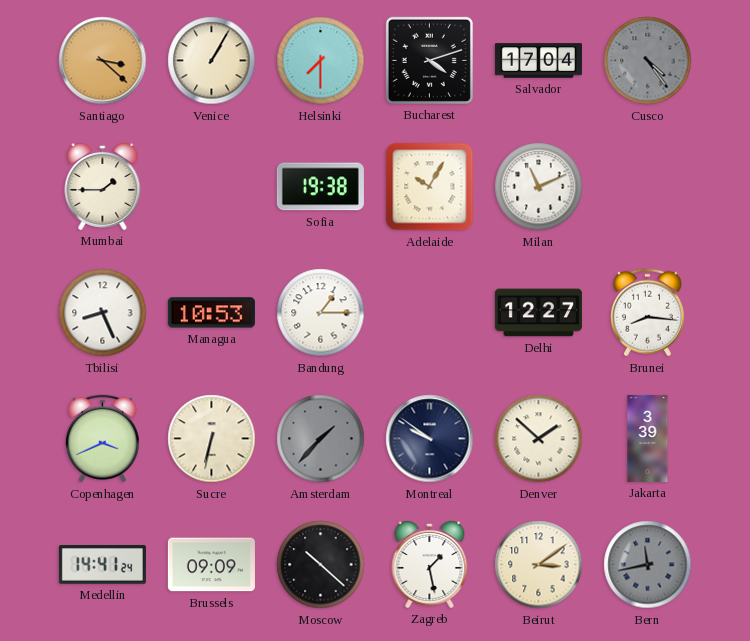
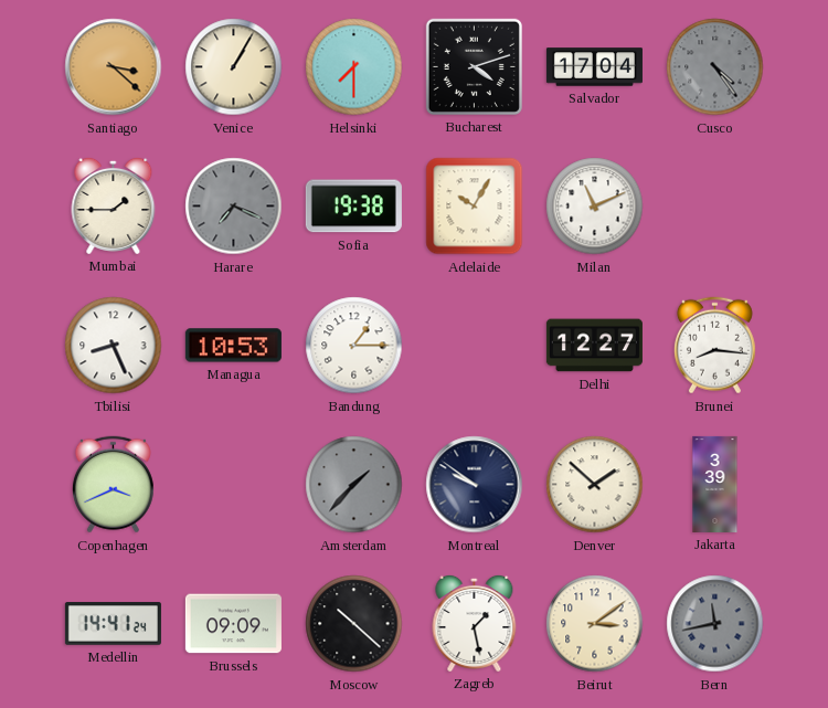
Harare: none -> 7:19
Sucre: 6:32 -> none
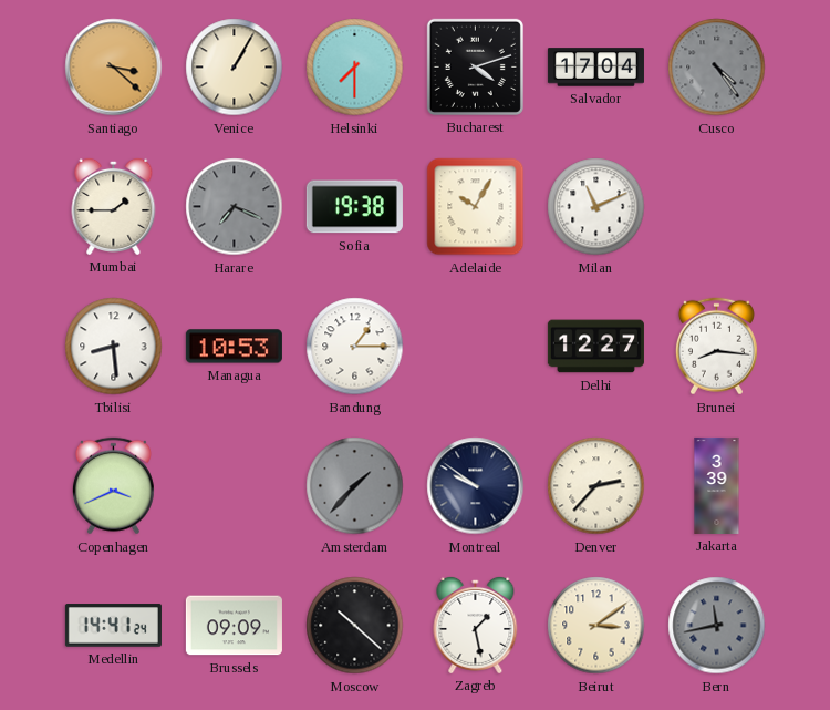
Tbilisi: 8:26 -> 8:29
Denver: 1:52 -> 2:37
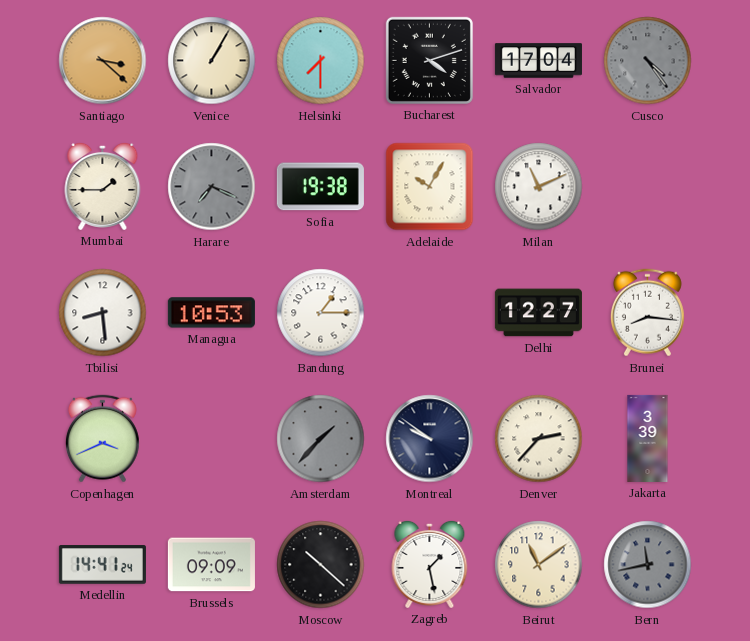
Beirut: 3:09 -> 11:09
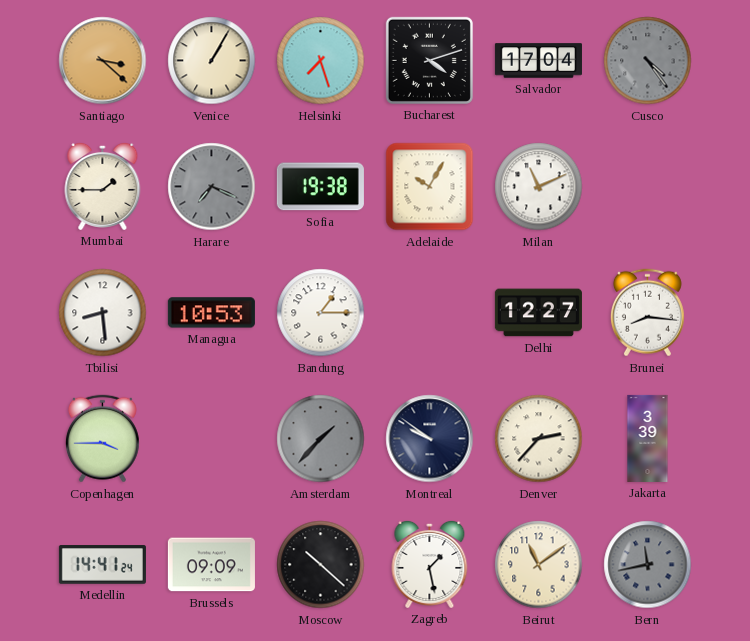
Helsinki: 7:30 -> 7:27
Copenhagen: 3:41 -> 3:45
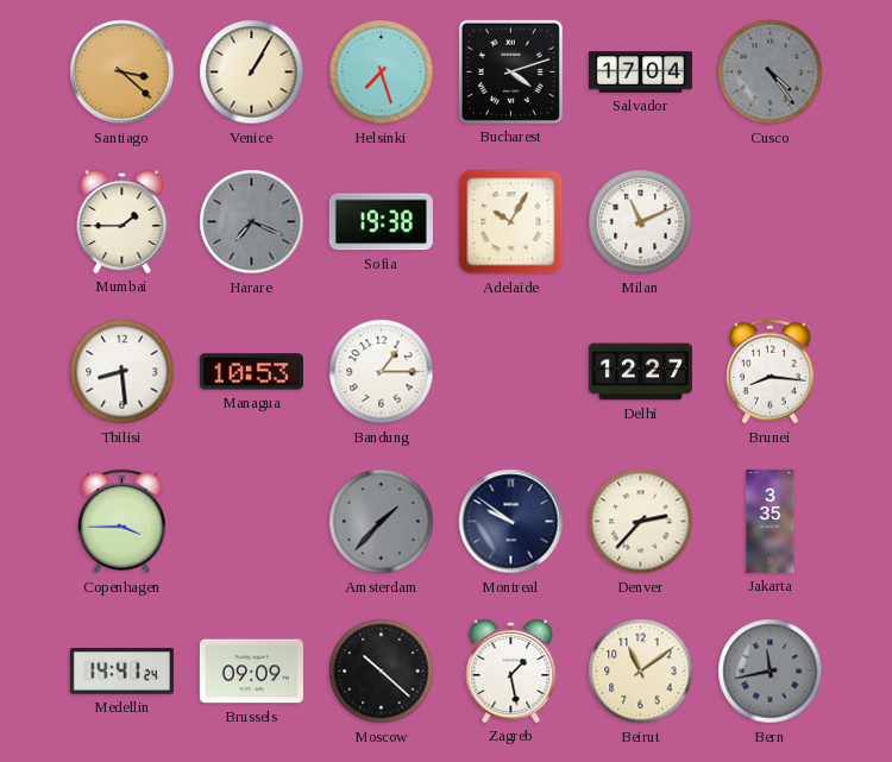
Jakarta: 3:39 -> 3:35
